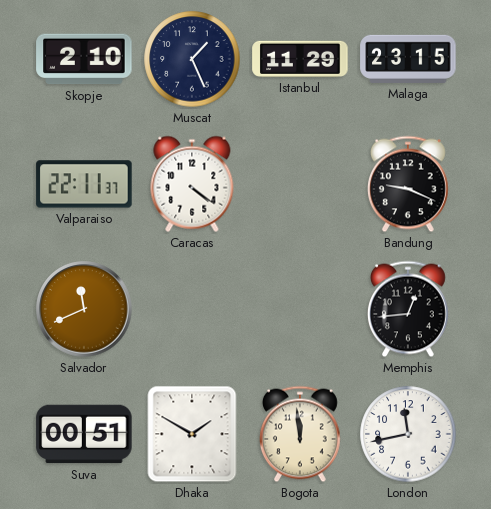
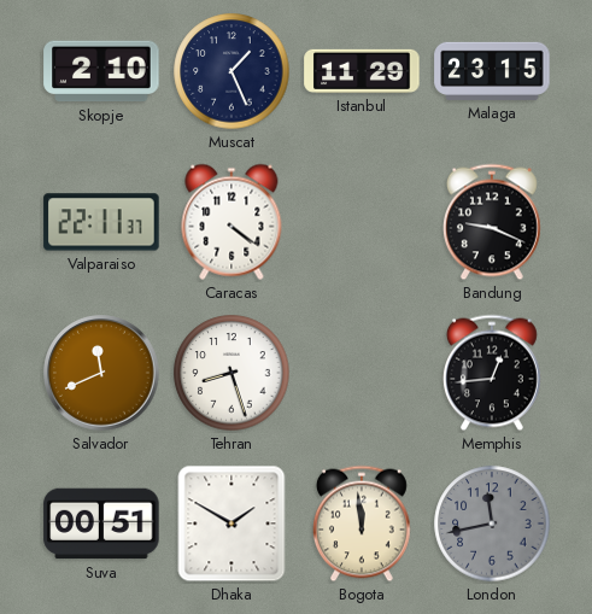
Tehran: none -> 8:27
London dial: white -> grey
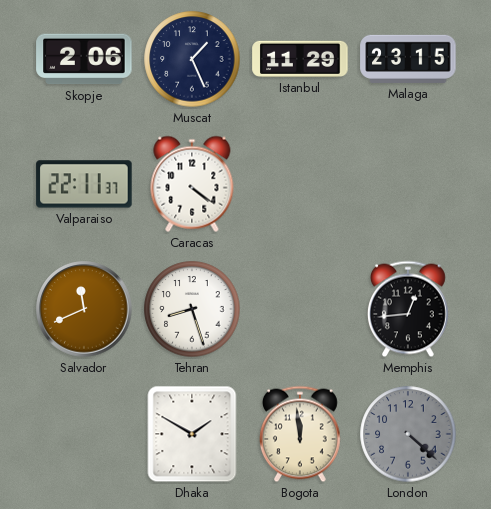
Skopje: 2:10 -> 2:06
Bandung: 9:19 -> none
Suva: 00:51 -> none
London: 11:43 -> 4:22
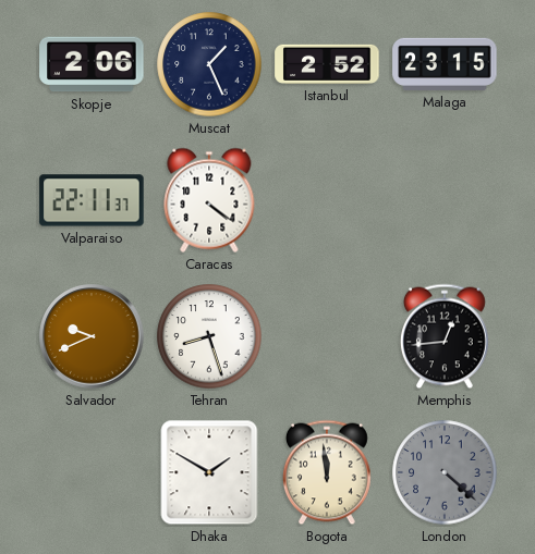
Istanbul: 11:29 -> 2:52
Salvador: 11:41 -> 9:41
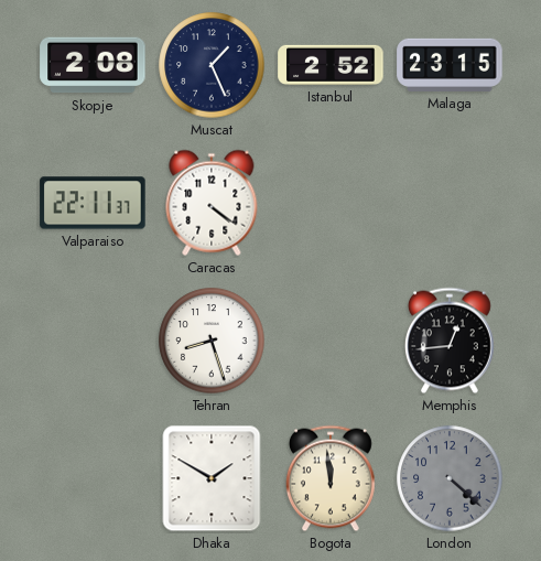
Skopje: 2:06 -> 2:08
Salvador: 9:41 -> none
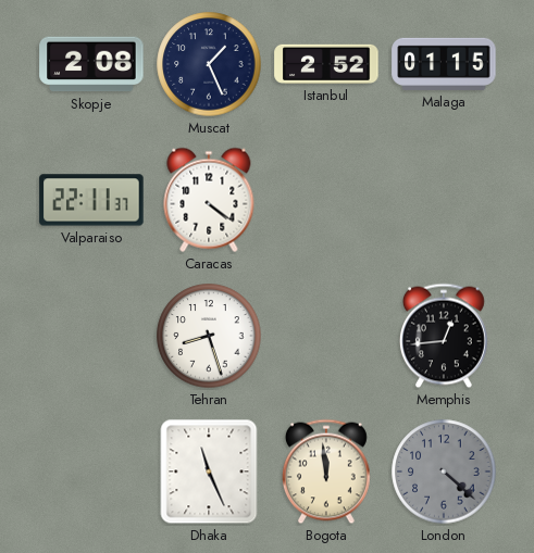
Malaga: 23:15 -> 01:15
Dhaka: 1:50 -> 11:26
